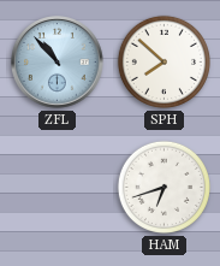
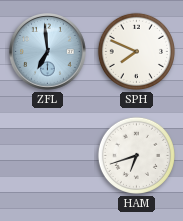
ZFL: 10:53 -> 6:59
SPH: 7:52 -> 7:49
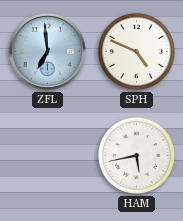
SPH: 7:49 -> 4:49
HAM: 6:42 -> 5:43
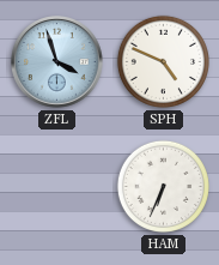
ZFL: 6:59 -> 3:57
HAM: 5:43 -> 6:34
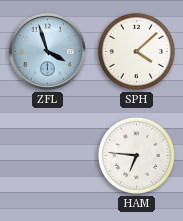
SPH: 4:49 -> 4:08
HAM: 6:34 -> 6:46
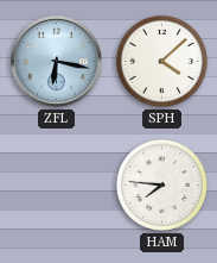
ZFL: 3:57 -> 6:17
HAM: 6:46 -> 7:46
